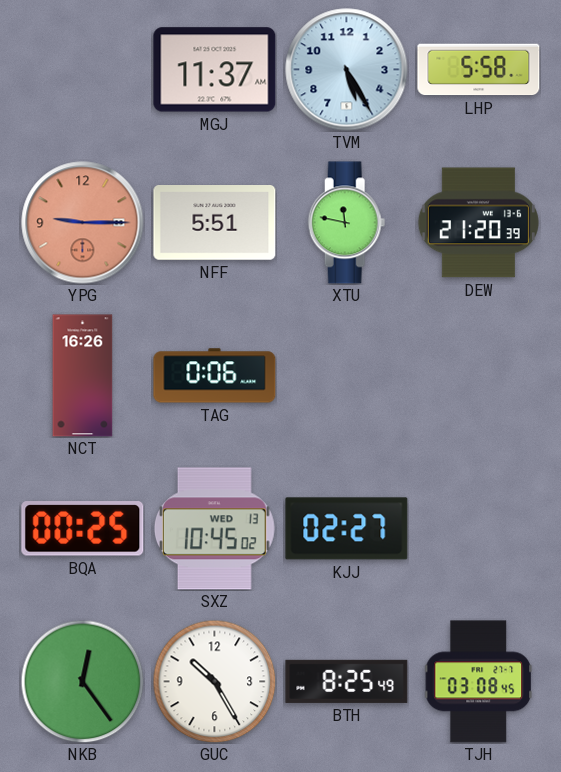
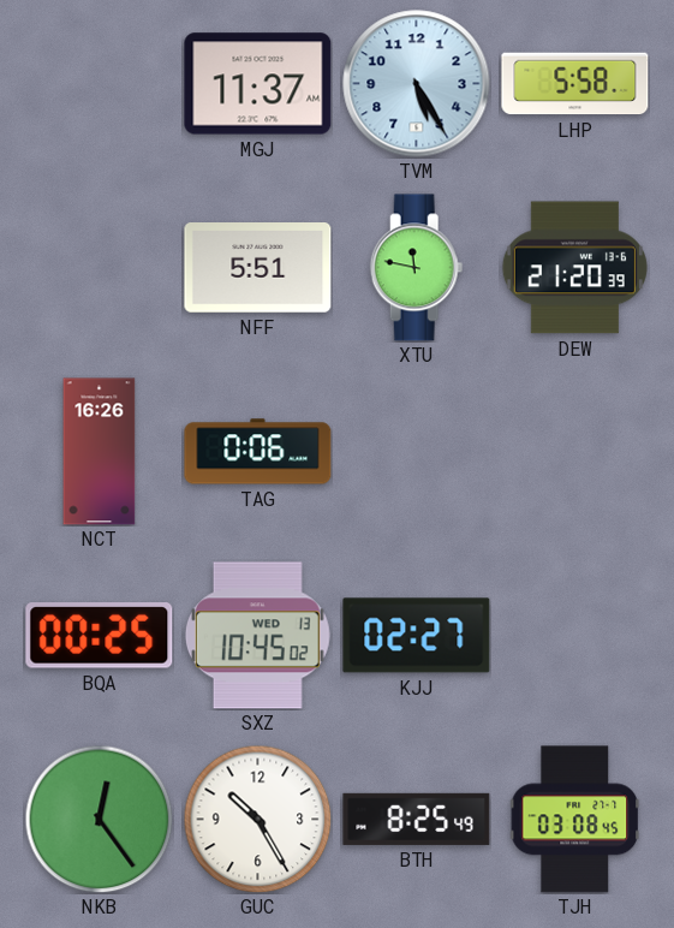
YPG: 9:15 -> none
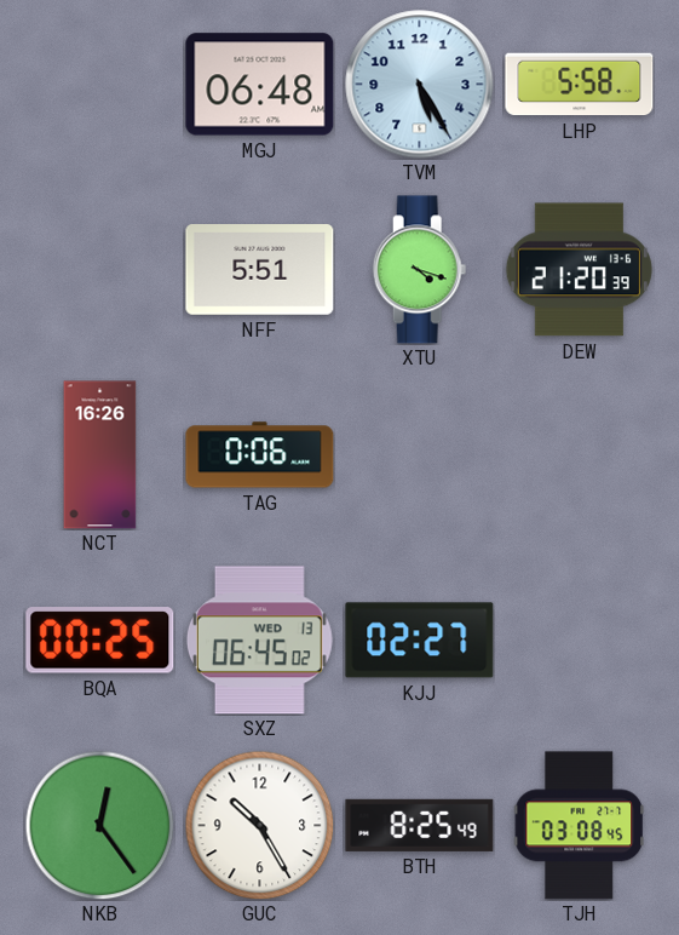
MGJ: 11:37 -> 06:48
XTU: 11:47 -> 4:18
SXZ: 10:45 -> 06:45
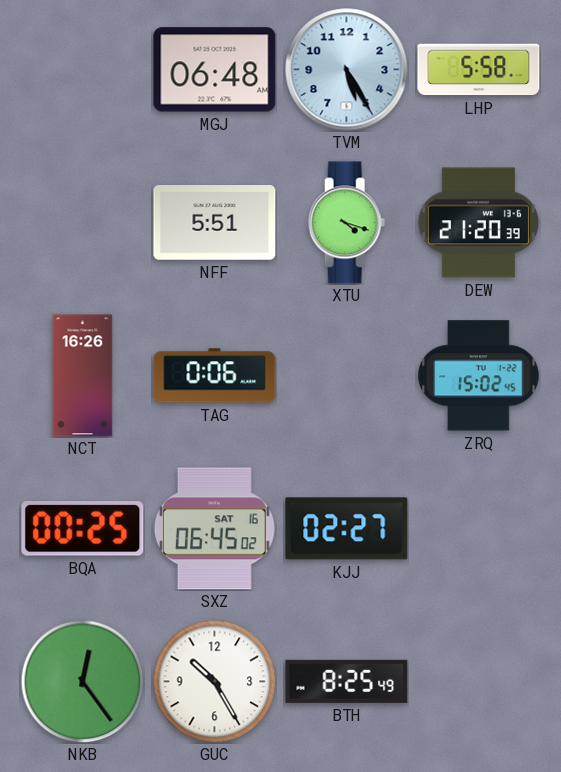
ZRQ: none -> 15:02
SXZ date: WED 13 -> SAT 16
TJH: 03:08 -> none
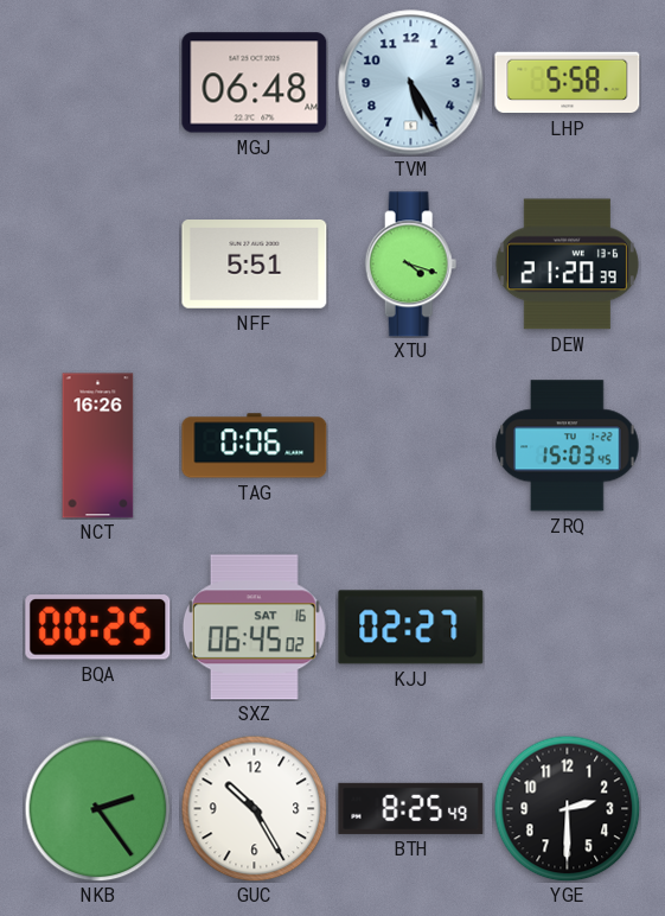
ZRQ: 15:02 -> 15:03
NKB: 12:24 -> 2:24
YGE: none -> 2:30
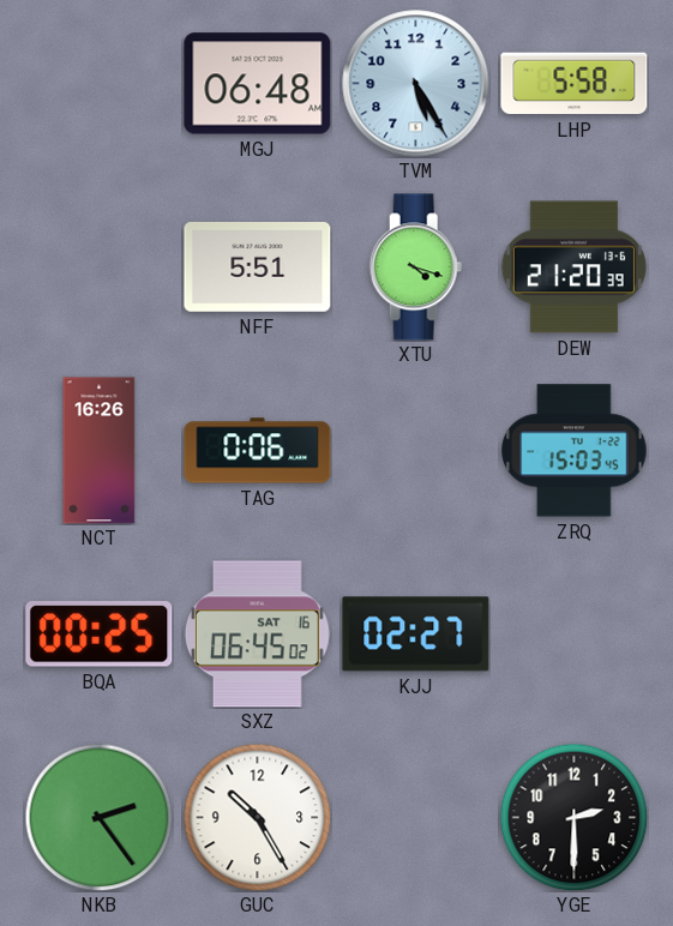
BTH: 8:25 -> none
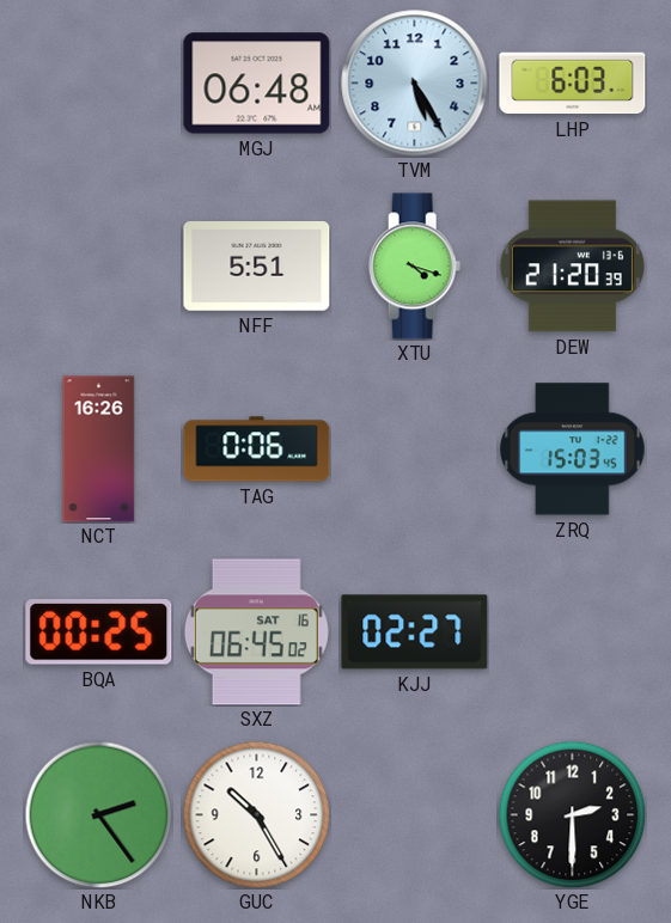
LHP: 5:58 -> 6:03
